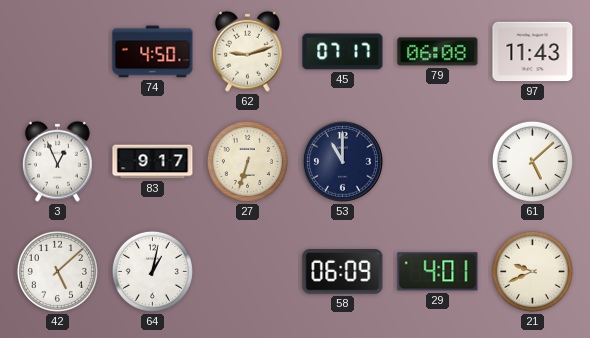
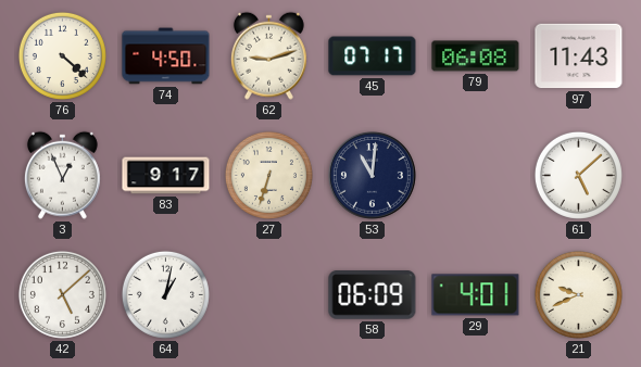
76: none -> 4:22
53: 11:00 -> 11:01
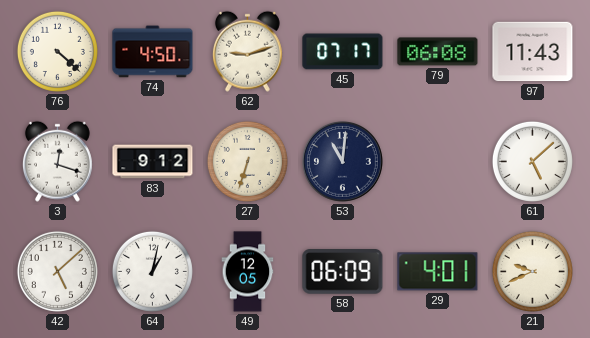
3: 12:56 -> 12:18
83: 9:17 -> 9:12
49: none -> 12:05
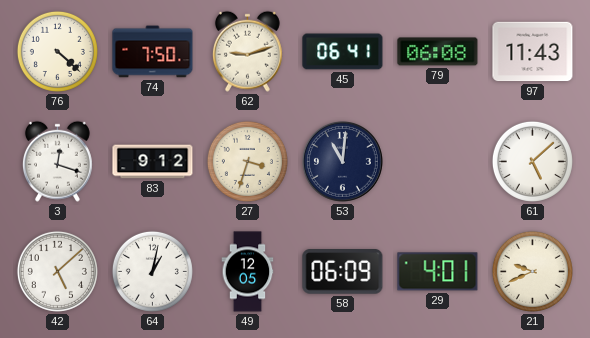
74: 4:50 -> 7:50
45: 07:17 -> 06:41
27: 6:33 -> 3:33
